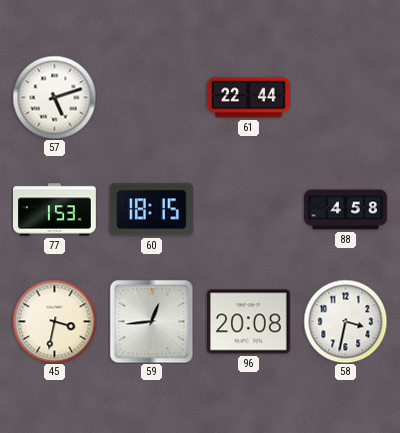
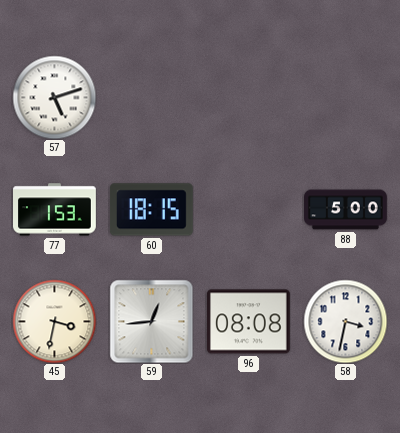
61: 22:44 -> none
88: 4:58 -> 5:00
96: 20:08 -> 08:08
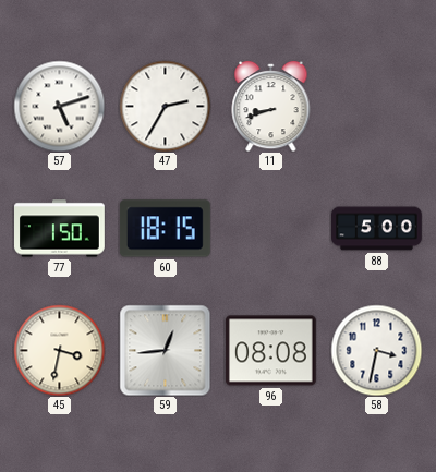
47: none -> 2:35
11: none -> 8:42
77: 1:53 -> 1:50
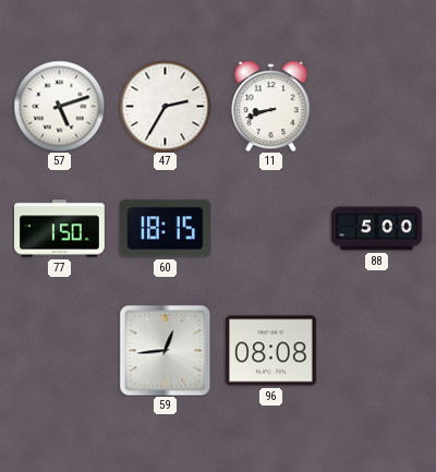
45: 3:32 -> none
58: 3:32 -> none
